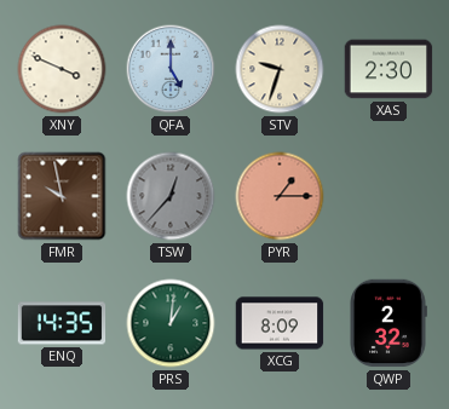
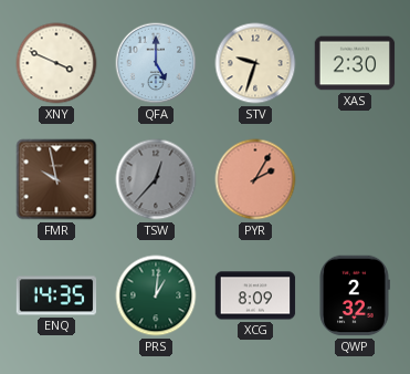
PYR: 1:15 -> 2:05
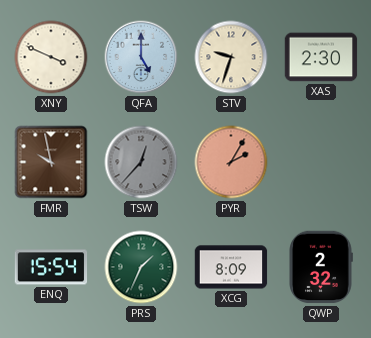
ENQ: 14:35 -> 15:54
PRS: 1:01 -> 1:34
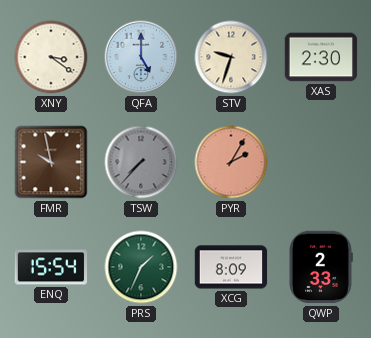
XNY: 3:49 -> 3:21
TSW: 12:37 -> 7:37
QWP: 2:32 -> 2:33
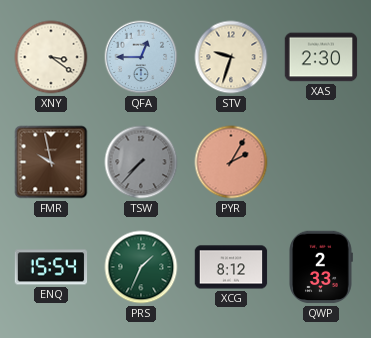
QFA: 5:00 -> 12:45
XCG: 8:09 -> 8:12
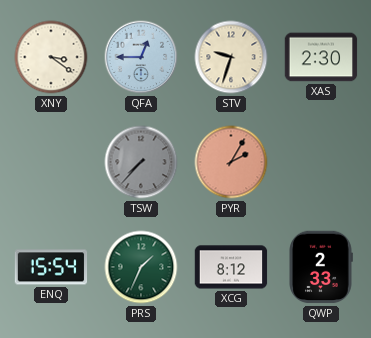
FMR: 9:58 -> none
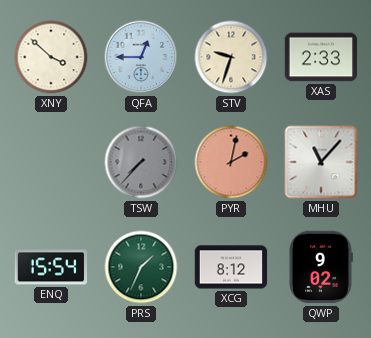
XNY: 3:21 -> 3:52
XAS: 2:30 -> 2:33
PYR: 2:05 -> 2:02
MHU: none -> 11:07
QWP: 2:33 -> 9:02
